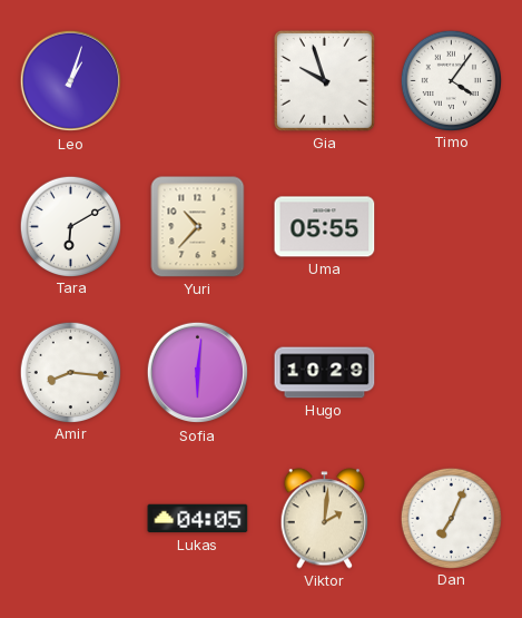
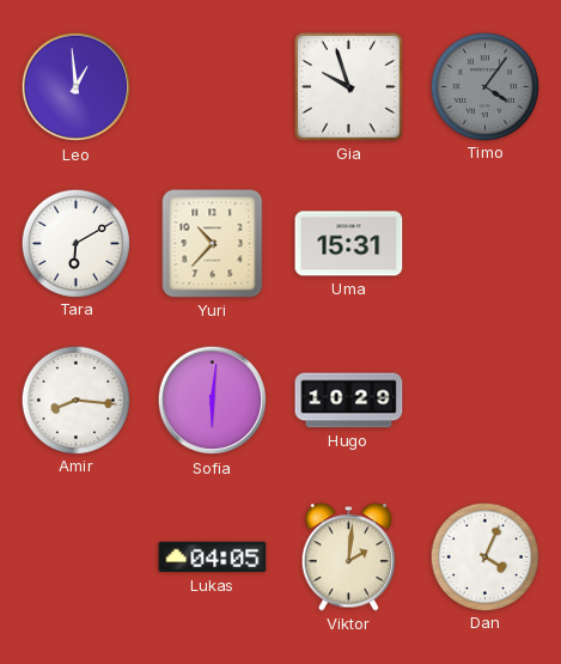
Leo: 1:03 -> 12:59
Timo dial: white -> grey
Uma: 05:55 -> 15:31
Dan: 7:04 -> 4:04
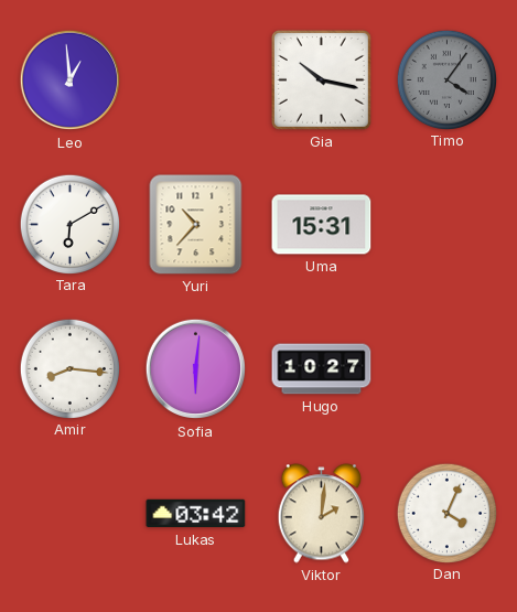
Gia: 9:57 -> 10:17
Hugo: 10:29 -> 10:27
Lukas: 04:05 -> 03:42
